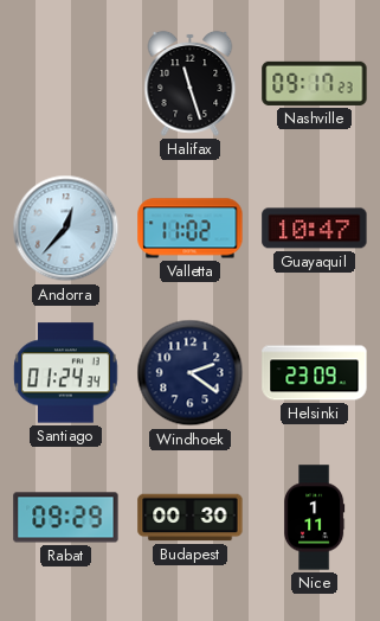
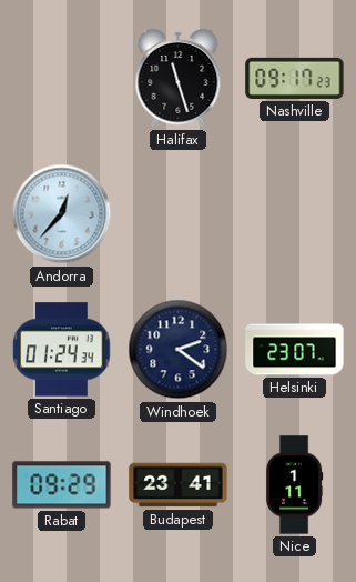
Valletta: 11:02 -> none
Guayaquil: 10:47 -> none
Helsinki: 23:09 -> 23:07
Budapest: 00:30 -> 23:41
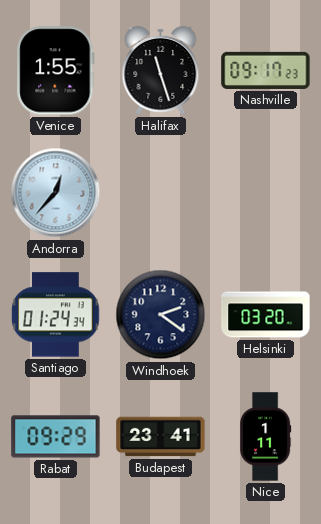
Venice: none -> 1:55
Helsinki: 23:07 -> 03:20
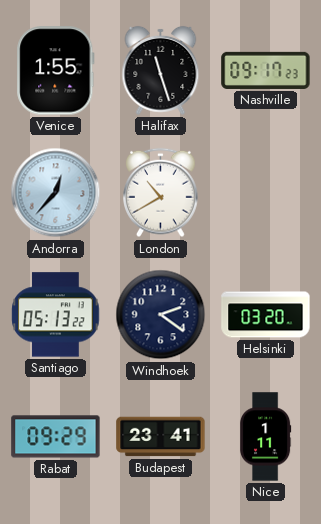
London: none -> 10:40
Santiago: 01:24 -> 05:13
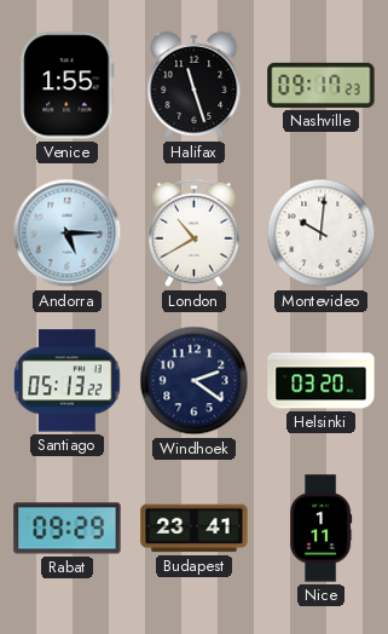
Andorra: 12:37 -> 5:15
Montevideo: none -> 10:01
